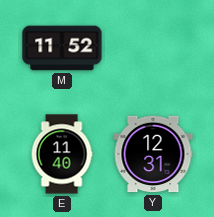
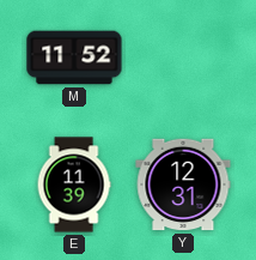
E: 11:40 -> 11:39
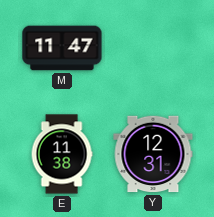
M: 11:52 -> 11:47
E: 11:39 -> 11:38
